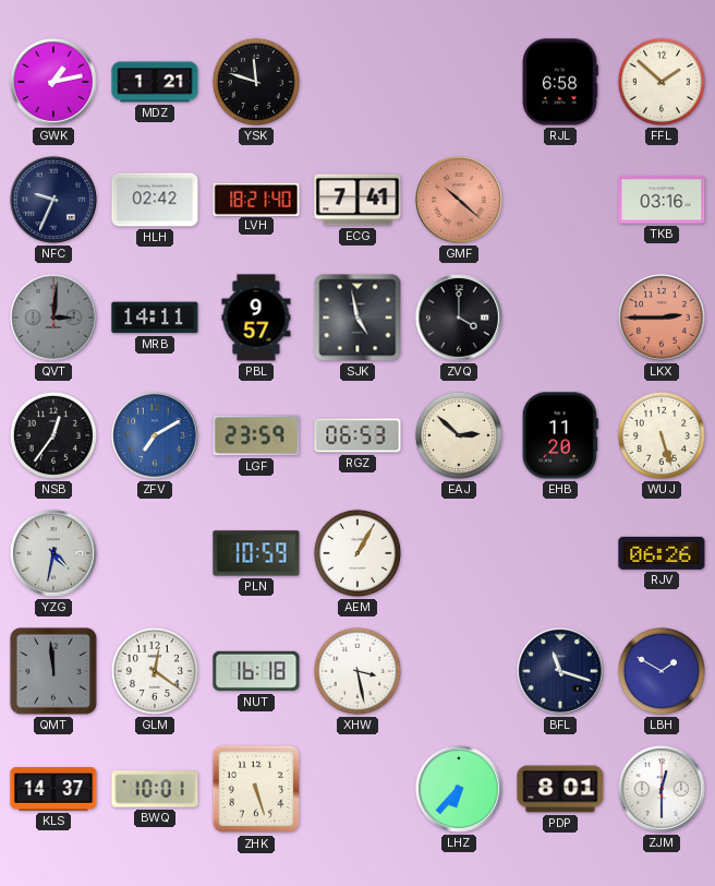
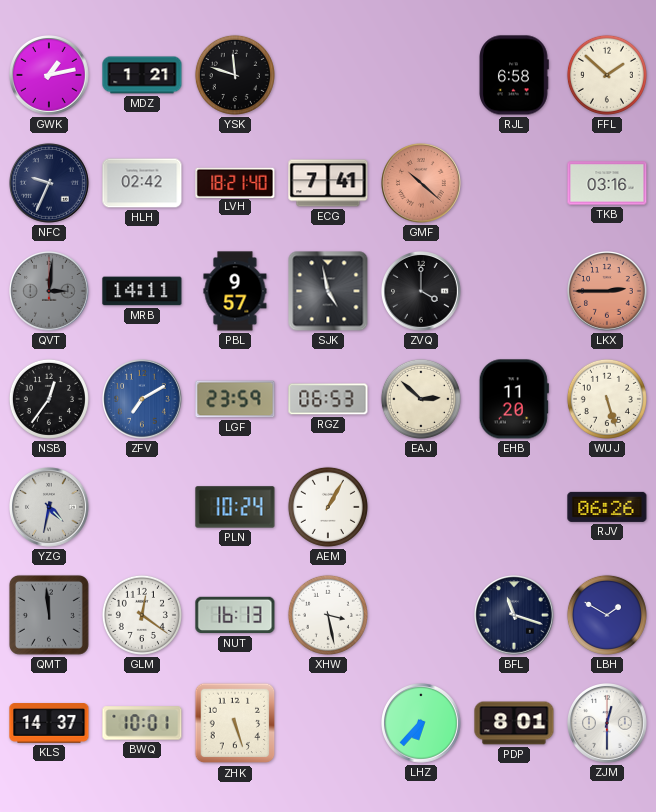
PLN: 10:59 -> 10:24
NUT: 16:18 -> 16:13
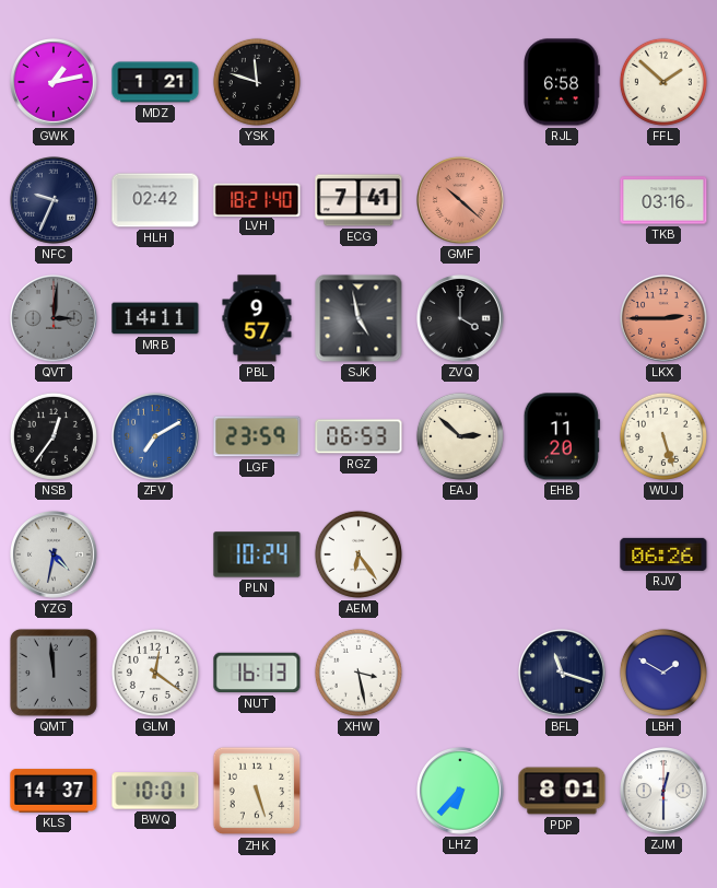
AEM: 1:05 -> 6:24
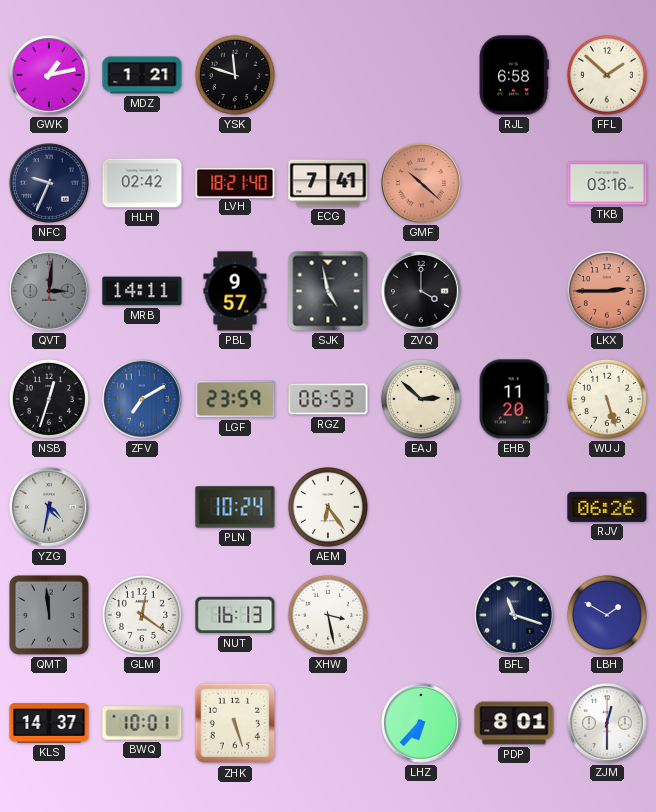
NSB: 12:36 -> 12:33
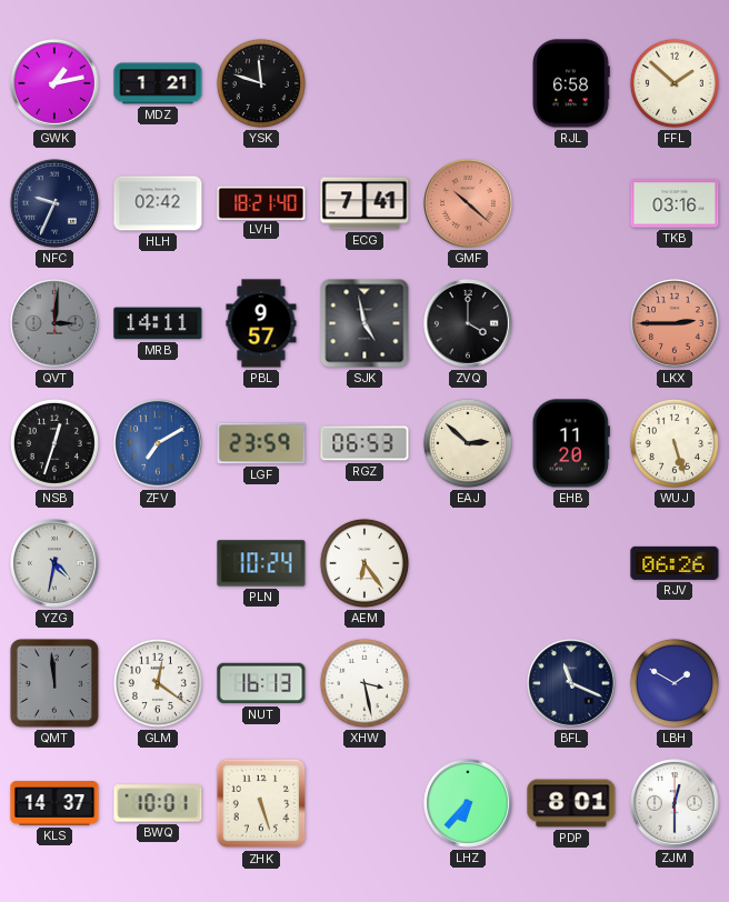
BFL: 11:18 -> 11:19
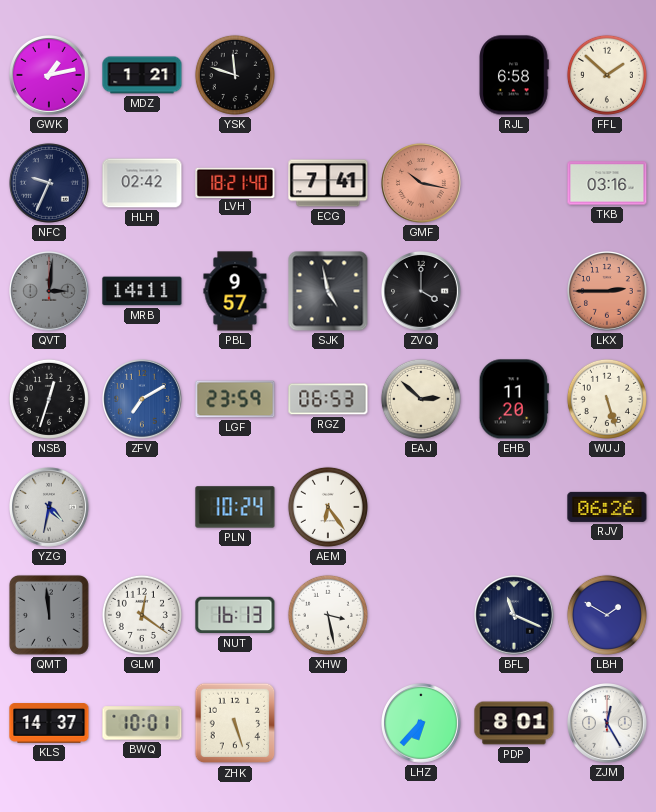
GMF: 10:22 -> 10:17
ZJM: 12:30 -> 12:25
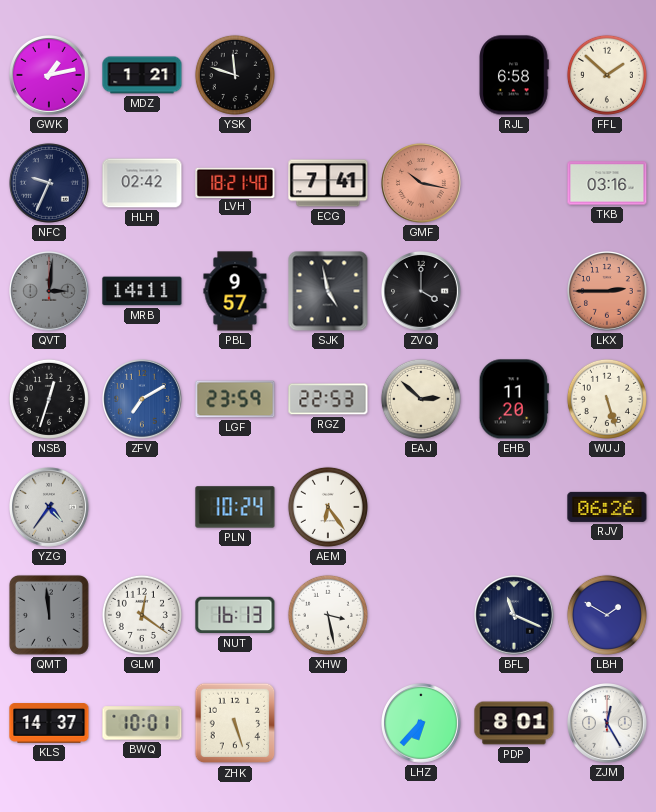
RGZ: 06:53 -> 22:53
YZG: 4:32 -> 4:36
